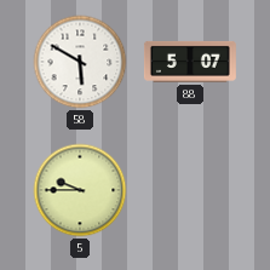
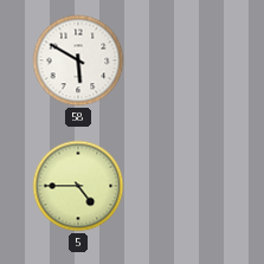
88: 5:07 -> none
5: 9:45 -> 4:45
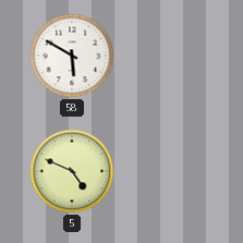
5: 4:45 -> 4:49
